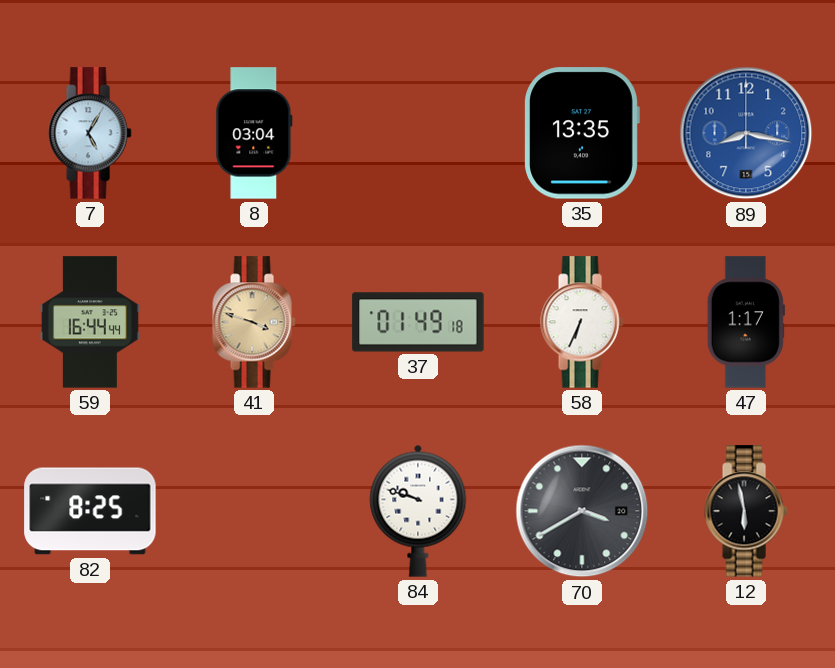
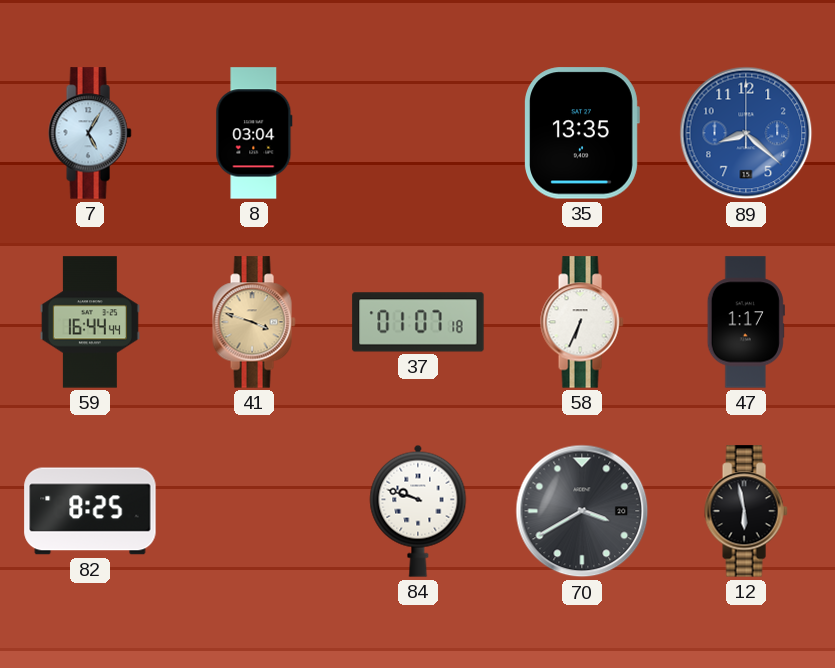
89: 8:17 -> 8:22
37: 01:49 -> 01:07
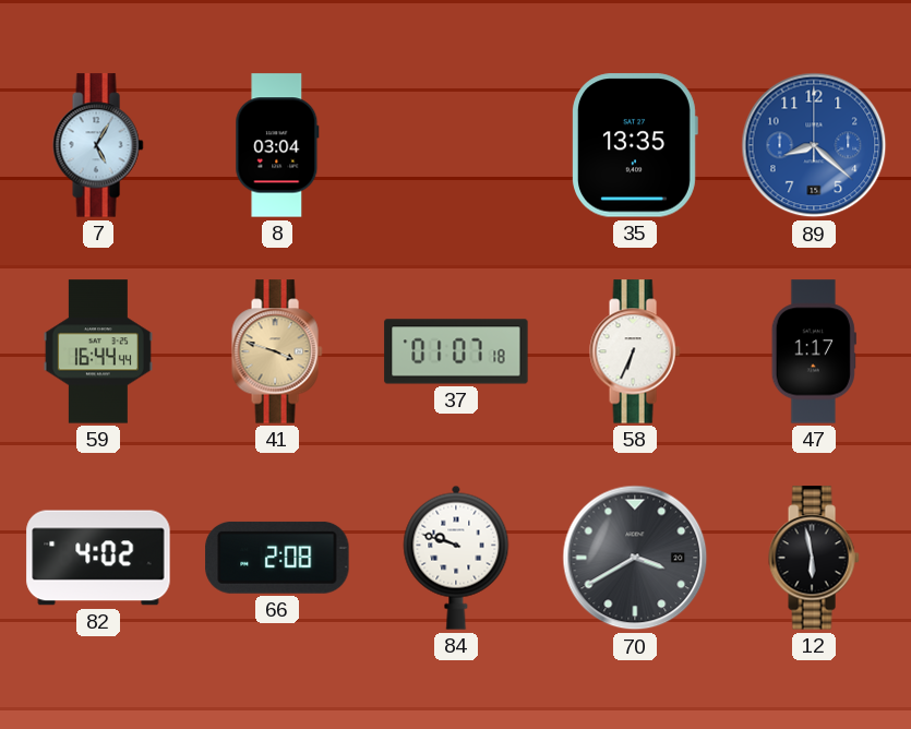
82: 8:25 -> 4:02
66: none -> 2:08
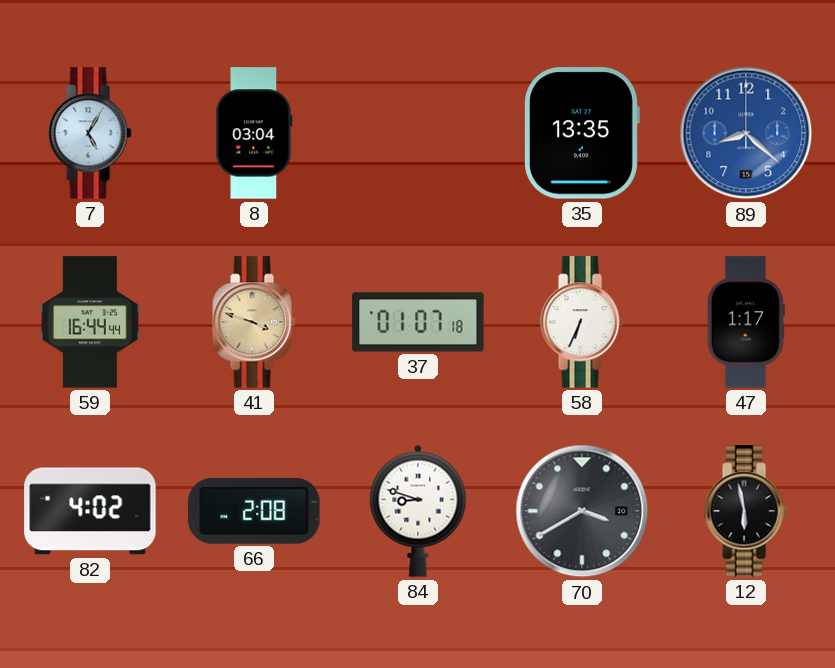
84: 9:48 -> 8:48
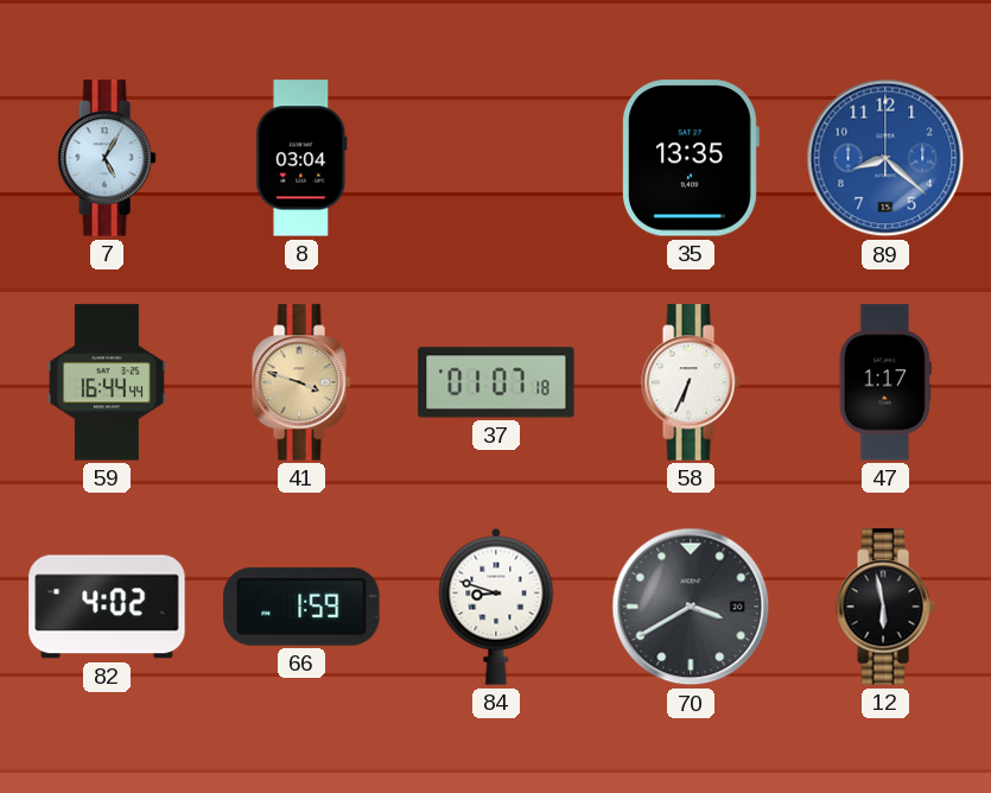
66: 2:08 -> 1:59
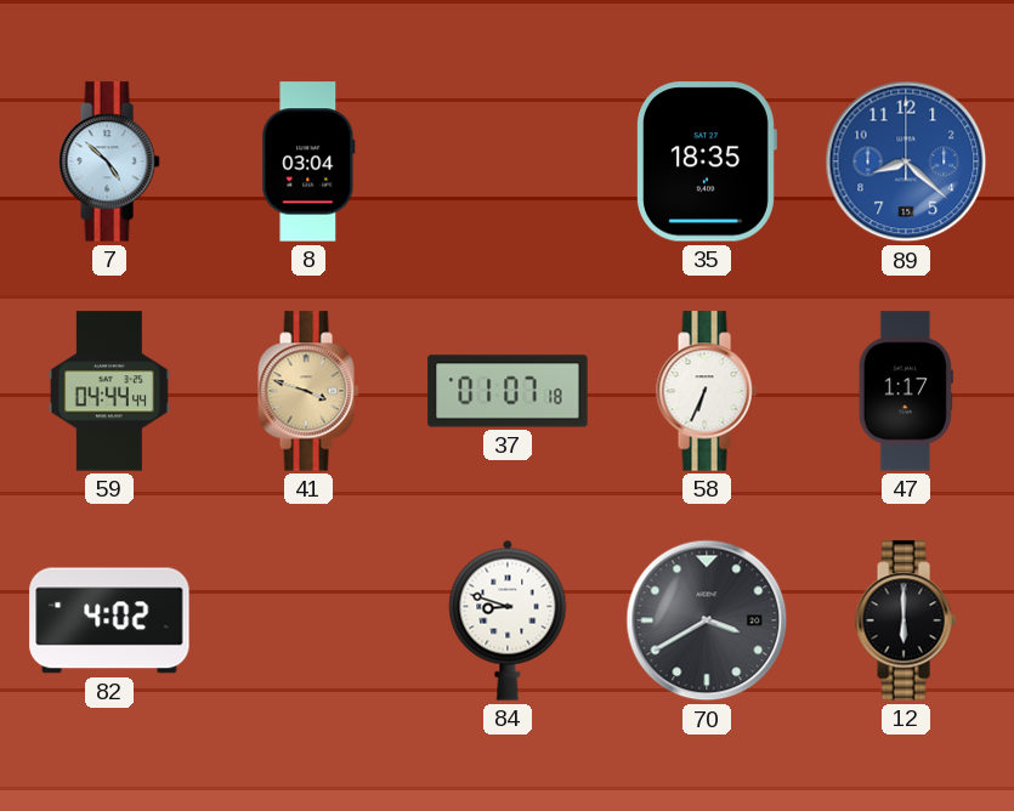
7: 5:05 -> 4:52
35: 13:35 -> 18:35
59: 16:44 -> 04:44
66: 1:59 -> none
12: 5:58 -> 6:00
